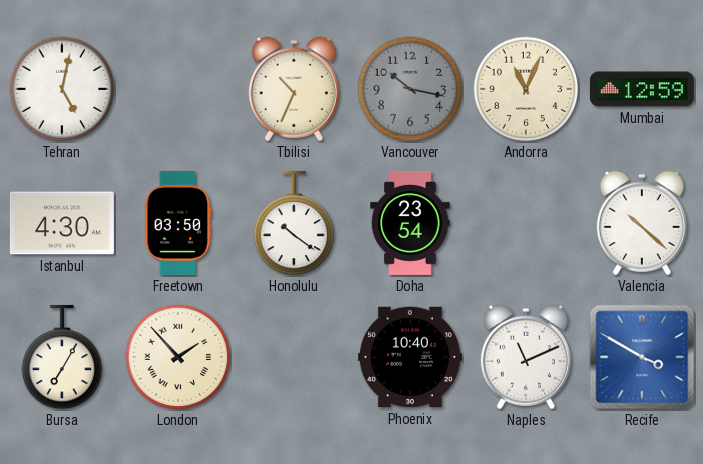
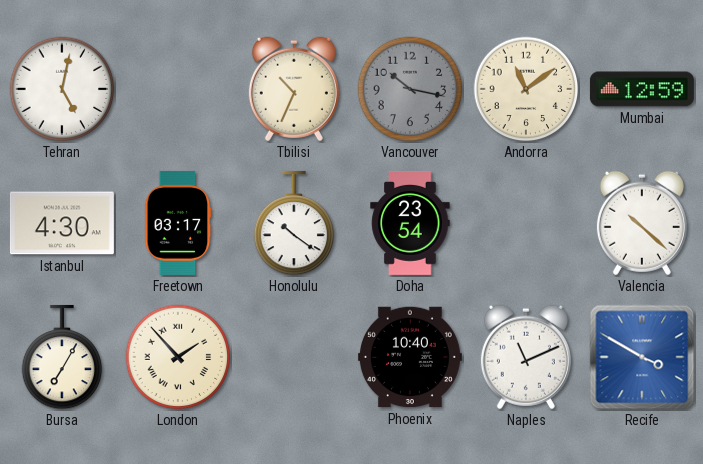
Andorra: 11:04 -> 11:09
Freetown: 03:50 -> 03:17
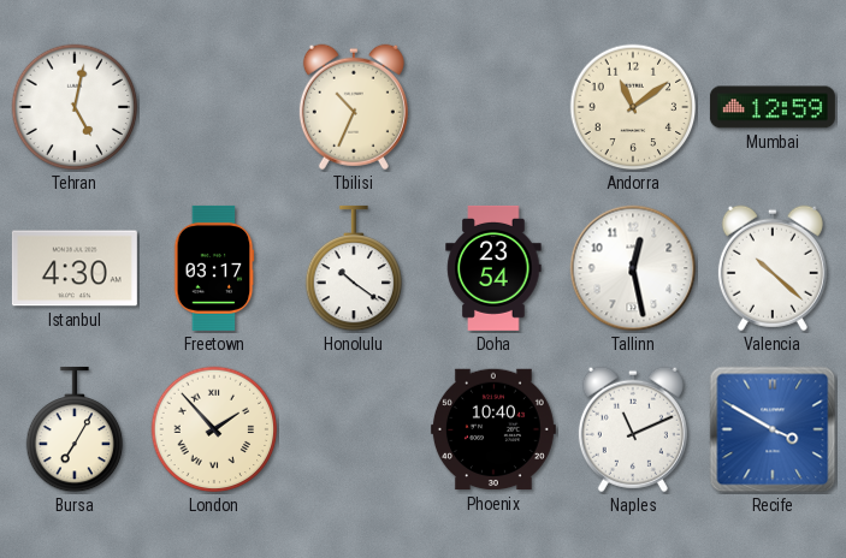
Vancouver: 10:17 -> none
Tallinn: none -> 12:28
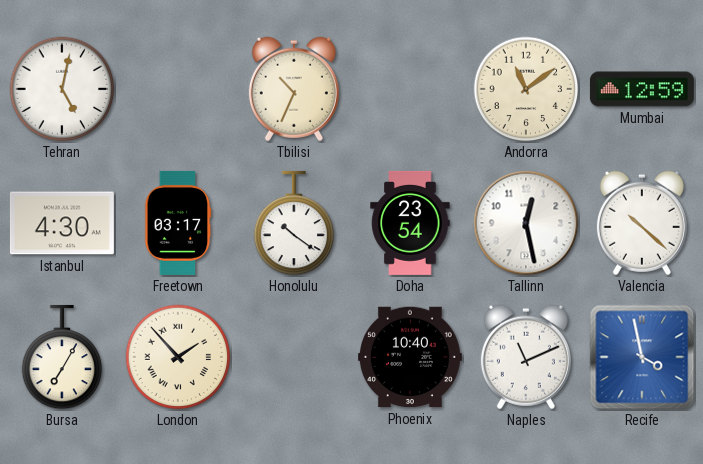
Recife: 3:50 -> 3:58
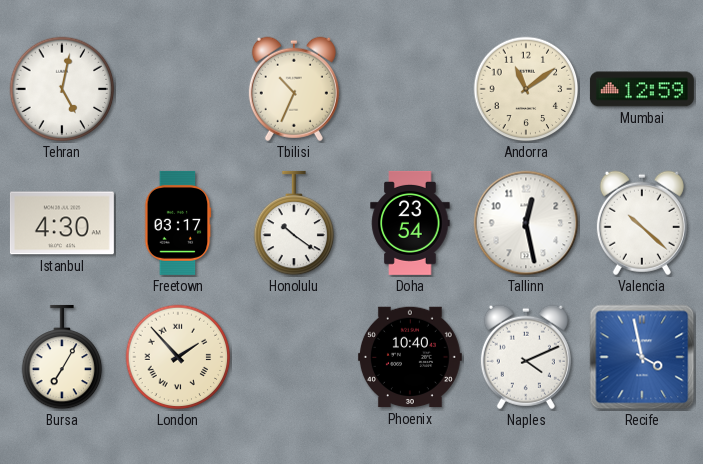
Naples: 11:11 -> 4:11
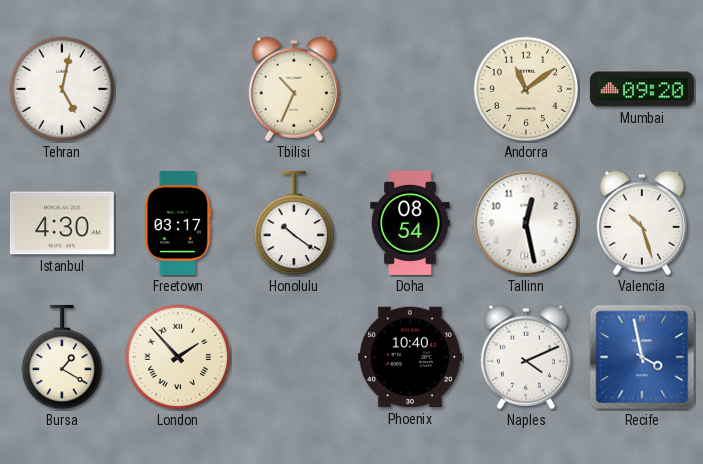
Mumbai: 12:59 -> 09:20
Doha: 23:54 -> 08:54
Valencia: 10:22 -> 10:27
Bursa: 7:05 -> 1:20
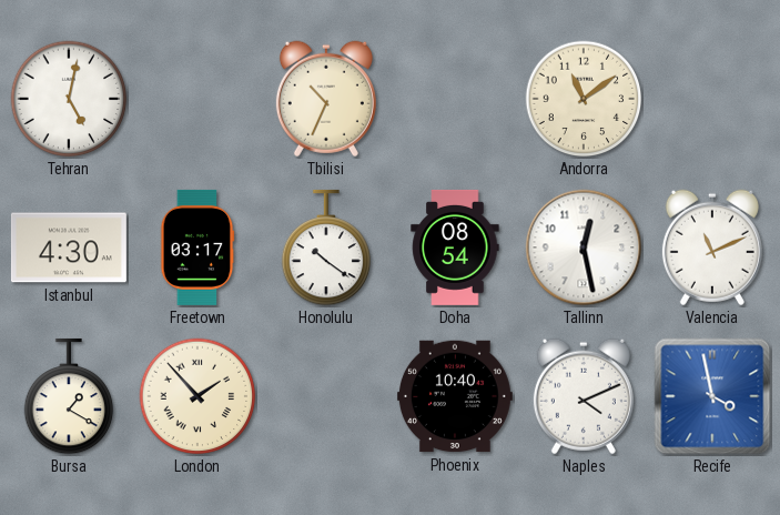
Mumbai: 09:20 -> none
Valencia: 10:27 -> 11:11
